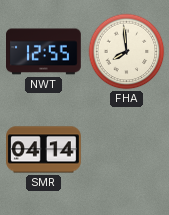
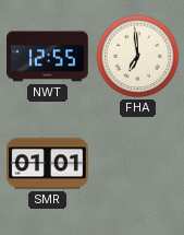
FHA: 7:59 -> 6:59
SMR: 04:14 -> 01:01
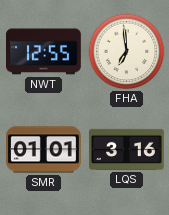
LQS: none -> 3:16
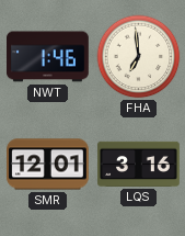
NWT: 12:55 -> 1:46
SMR: 01:01 -> 12:01
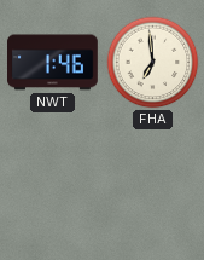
SMR: 12:01 -> none
LQS: 3:16 -> none
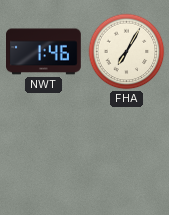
FHA: 6:59 -> 7:05
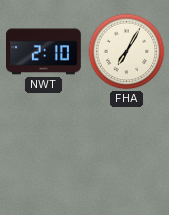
NWT: 1:46 -> 2:10
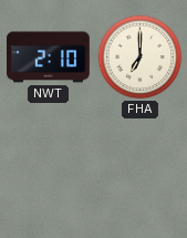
FHA: 7:05 -> 7:00
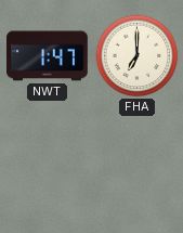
NWT: 2:10 -> 1:47
